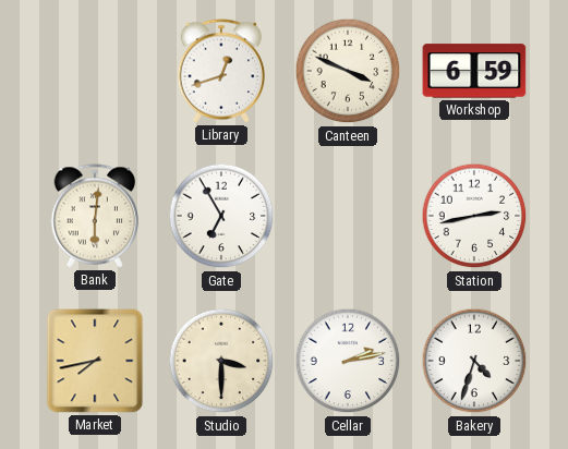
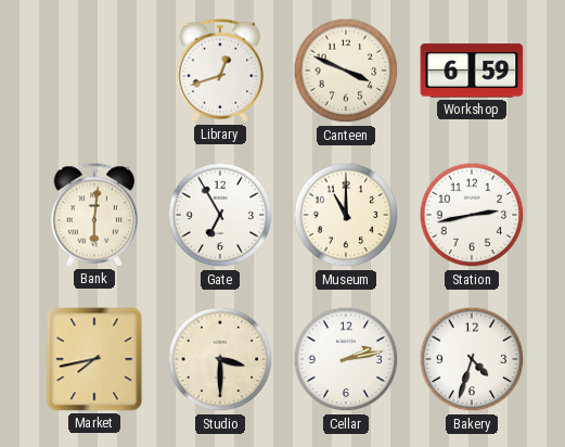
Museum: none -> 11:00
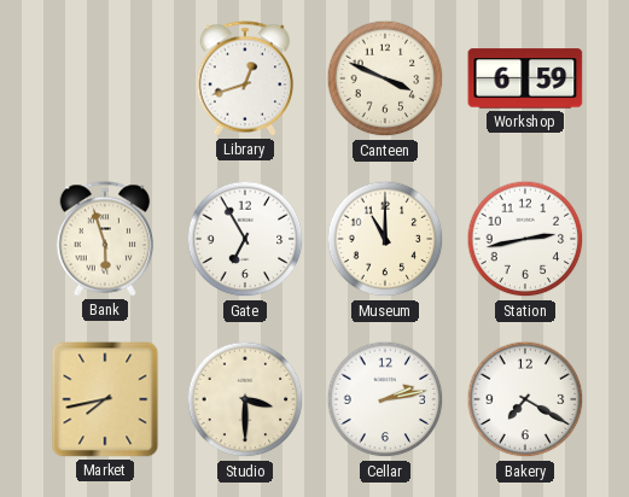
Bank: 6:01 -> 5:57
Bakery: 4:33 -> 7:20
